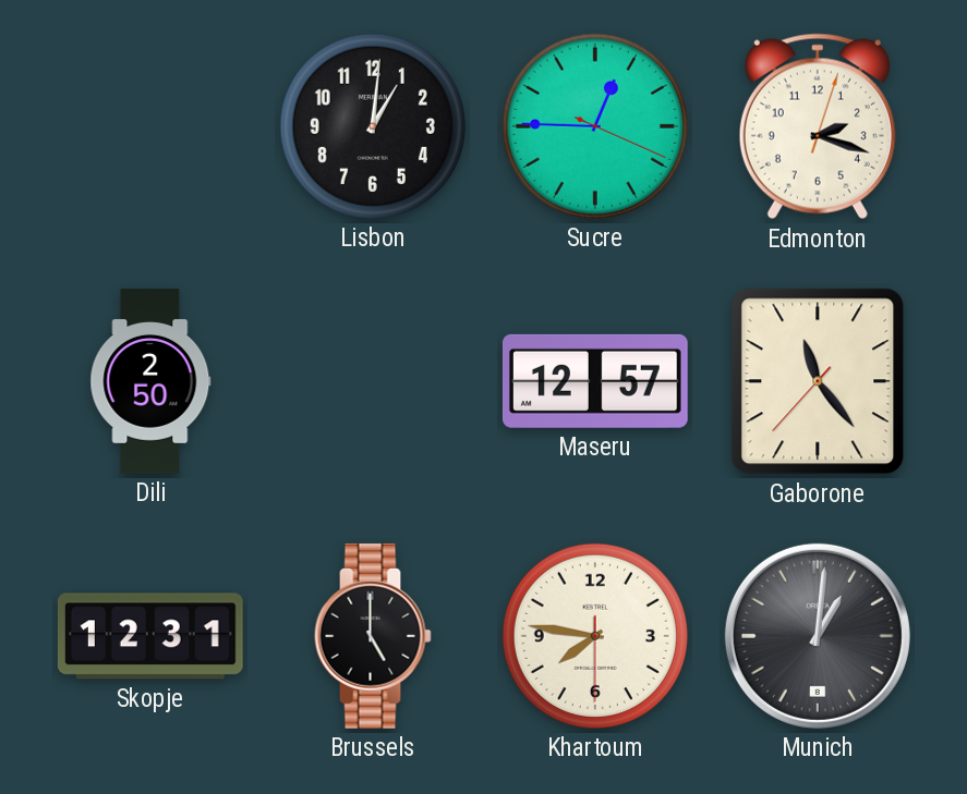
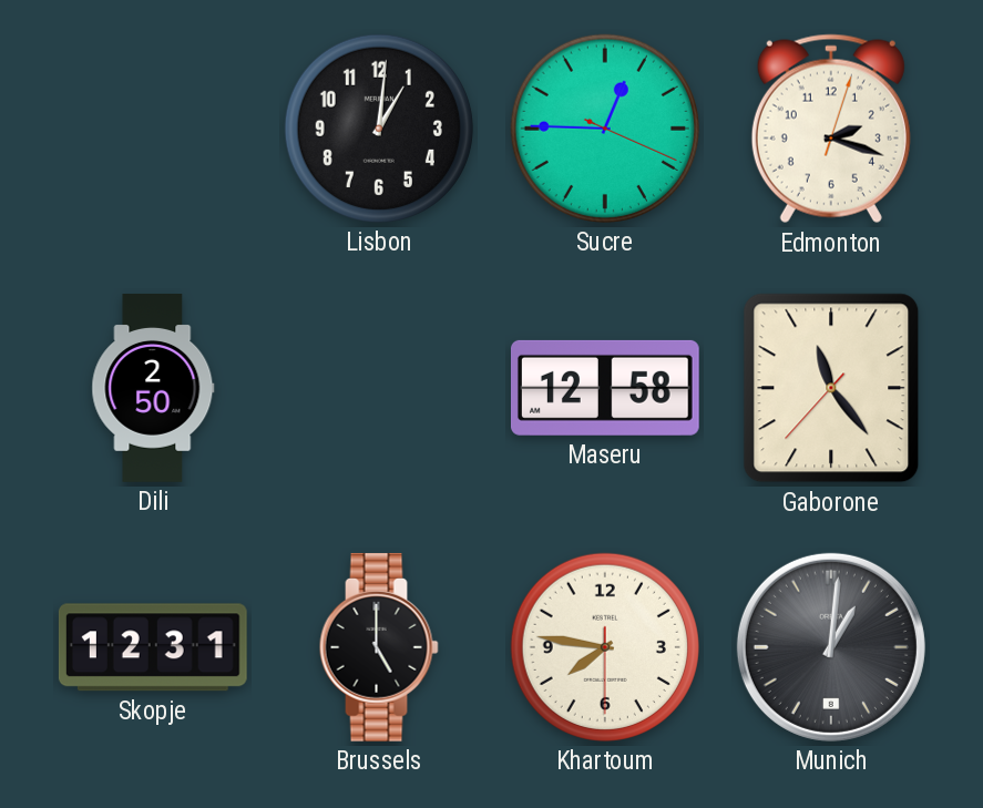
Maseru: 12:57 -> 12:58
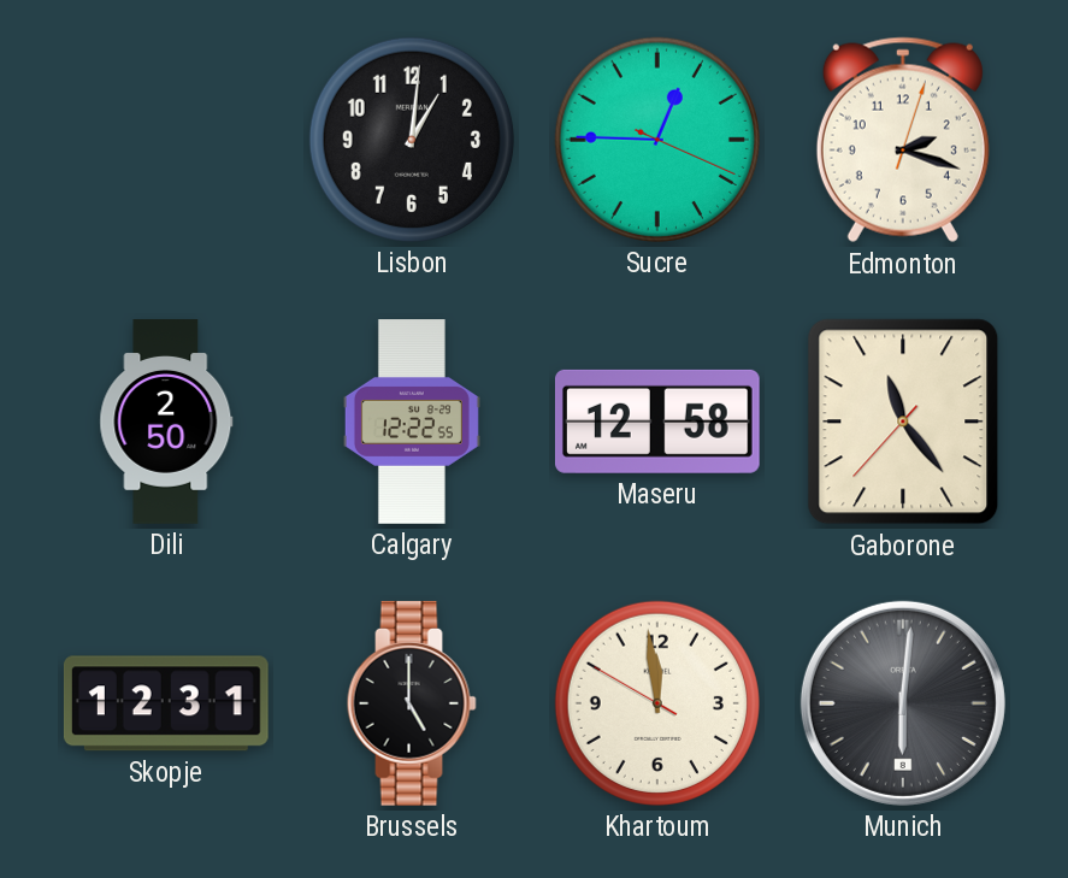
Calgary: none -> 12:22
Khartoum: 7:46 -> 11:58
Munich: 1:01 -> 6:01
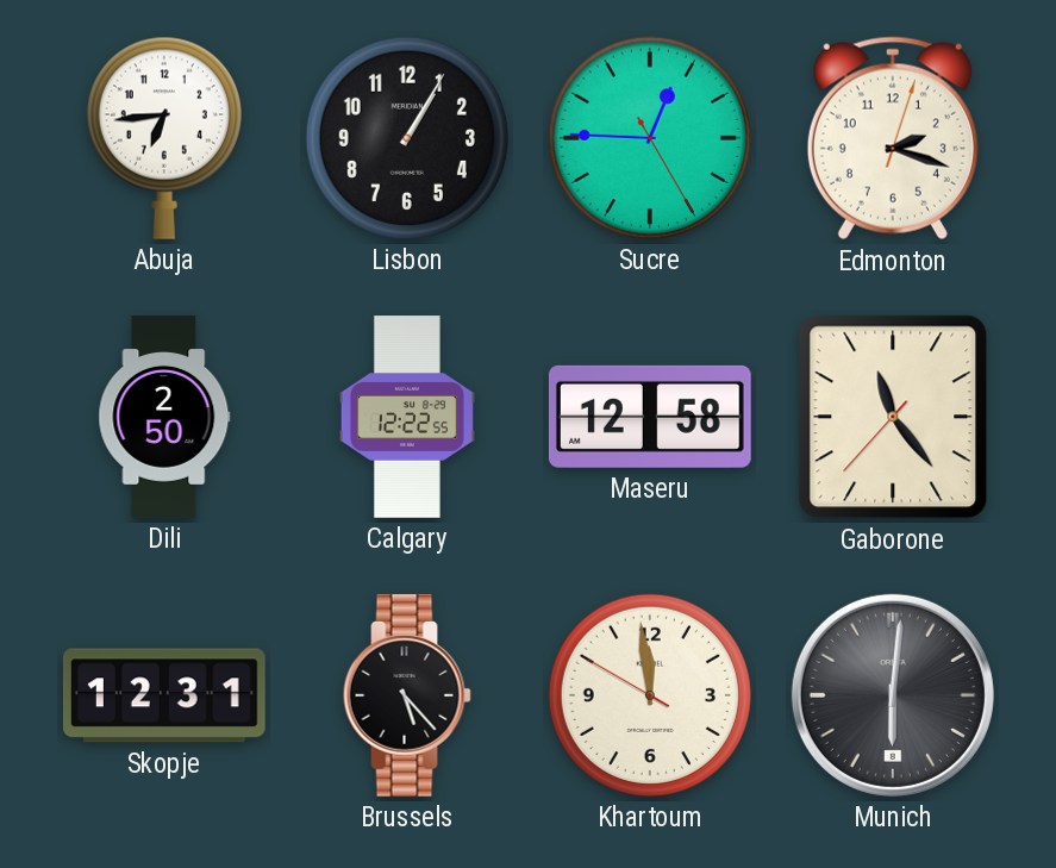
Abuja: none -> 6:44
Lisbon: 1:01 -> 1:05
Sucre: 12:45:19 -> 12:45:25
Brussels: 5:00 -> 5:23
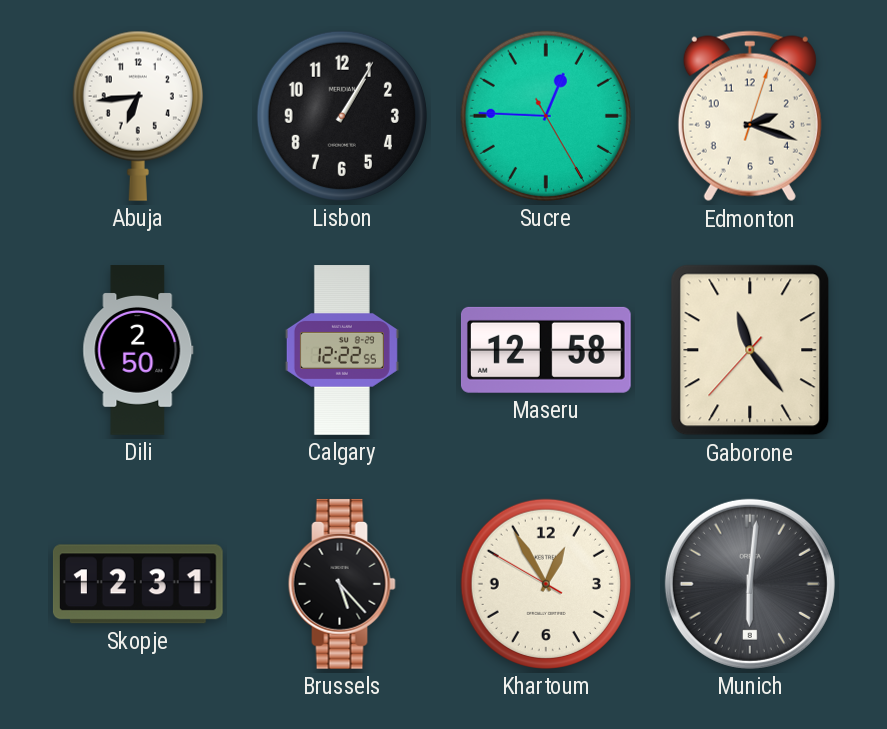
Khartoum: 11:58 -> 12:54
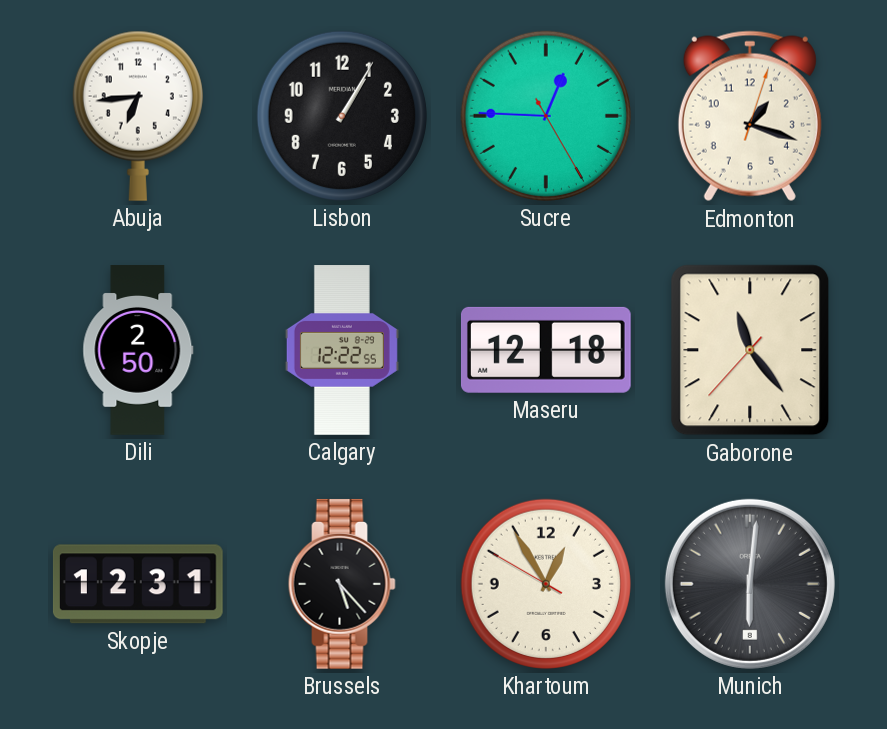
Edmonton: 2:18 -> 1:18
Maseru: 12:58 -> 12:18
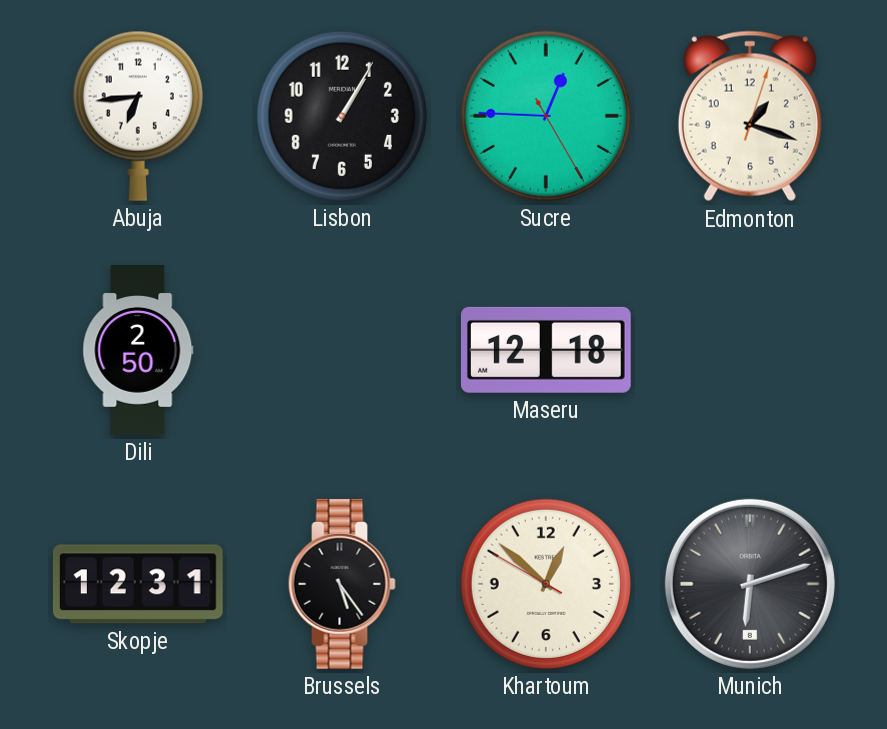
Calgary: 12:22 -> none
Gaborone: 11:23 -> none
Brussels: 5:23 -> 5:24
Khartoum: 12:54 -> 12:51
Munich: 6:01 -> 6:12
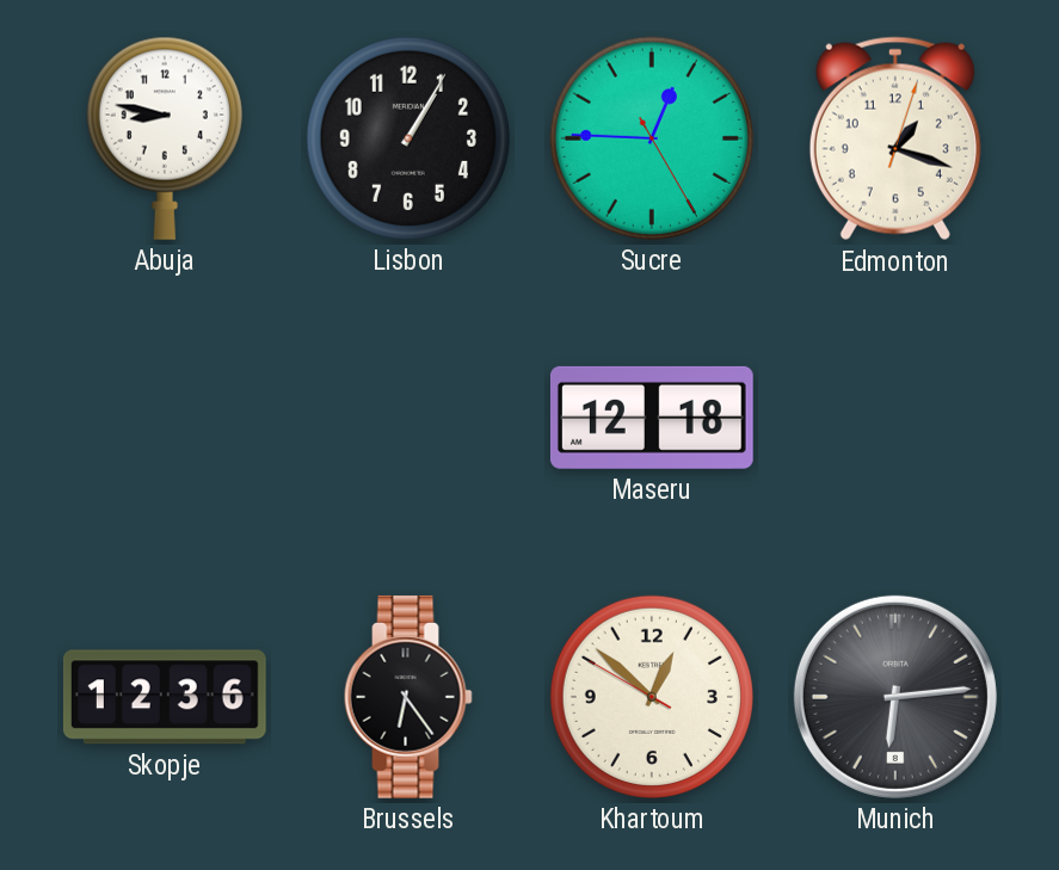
Abuja: 6:44 -> 8:47
Dili: 2:50 -> none
Skopje: 12:31 -> 12:36
Brussels: 5:24 -> 6:24
Munich: 6:12 -> 6:14
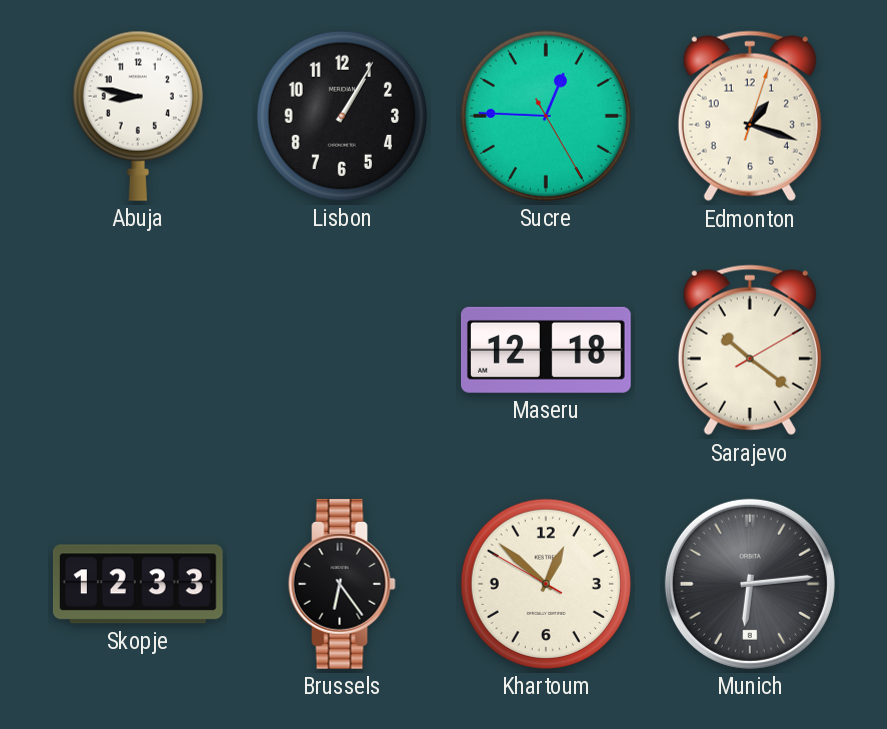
Sarajevo: none -> 10:21
Skopje: 12:36 -> 12:33
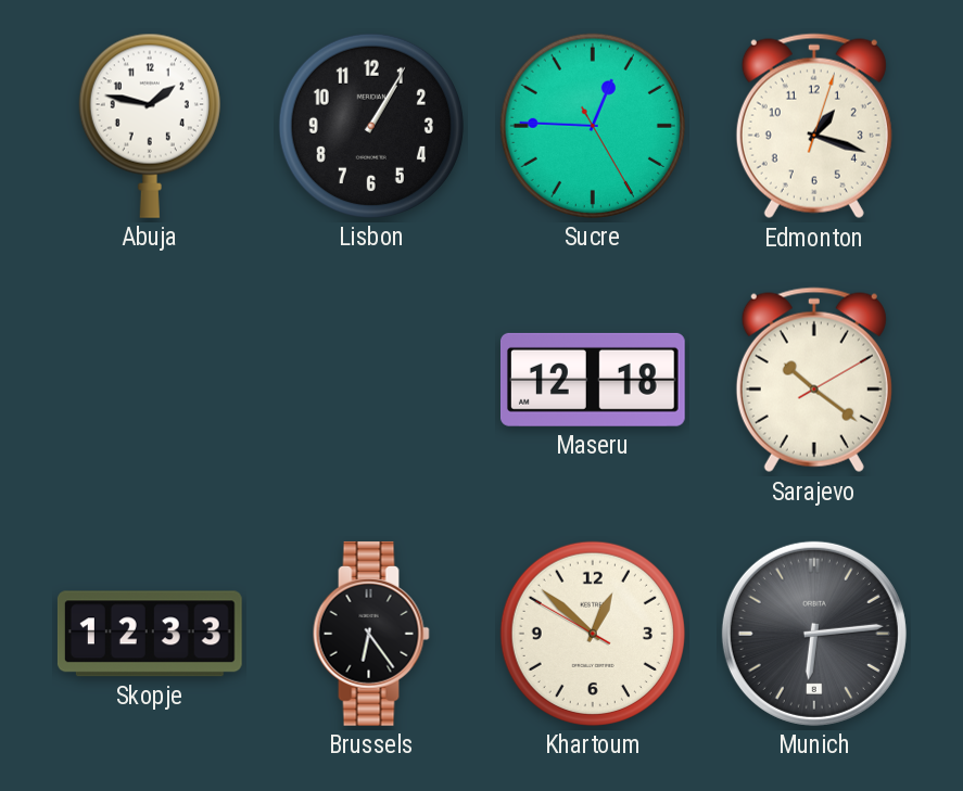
Abuja: 8:47 -> 1:47
